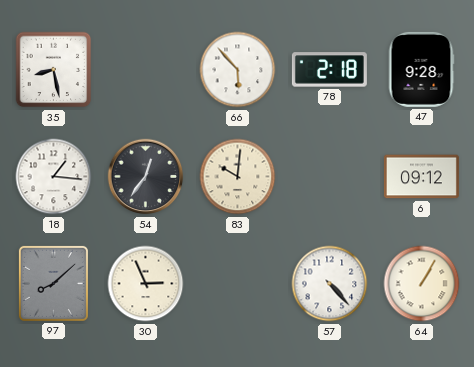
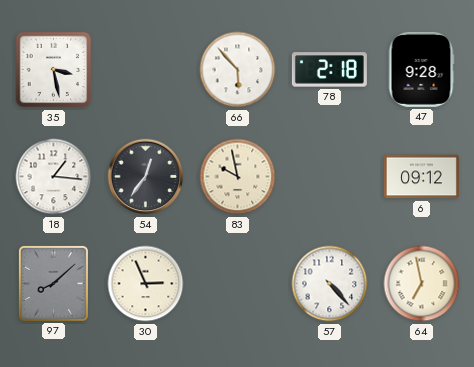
35: 8:28 -> 3:28
83: 10:01 -> 9:58
64: 1:05 -> 6:58
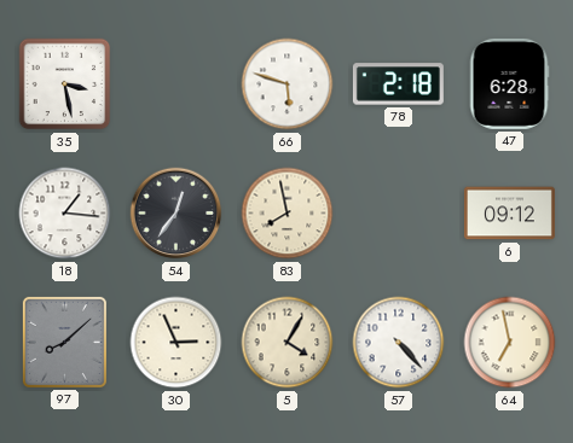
66: 5:53 -> 5:48
47: 9:28 -> 6:28
83: 9:58 -> 7:58
5: none -> 4:05
